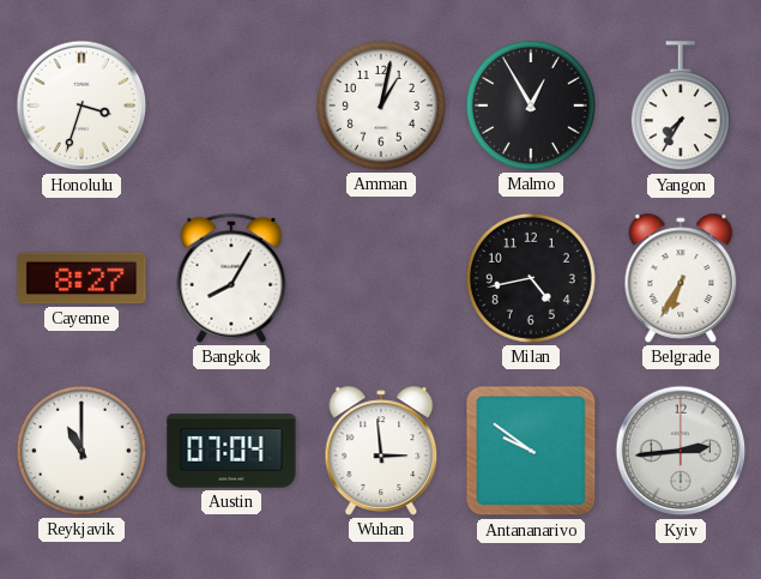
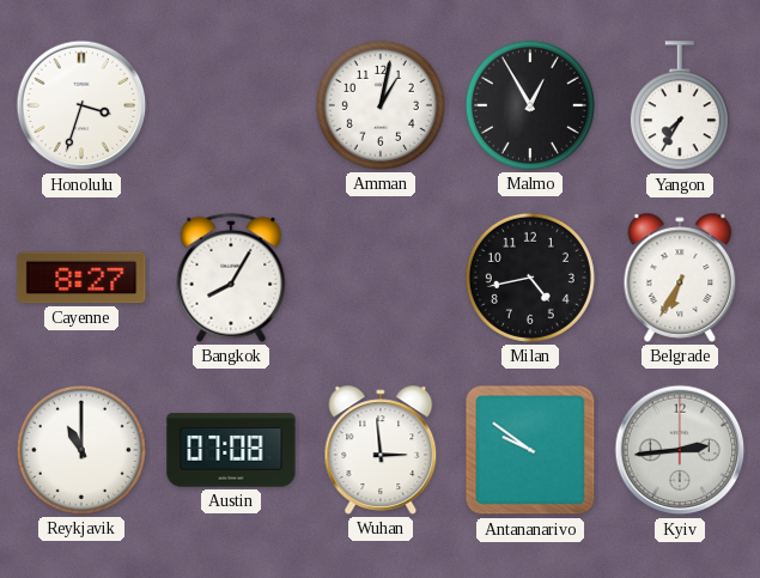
Austin: 07:04 -> 07:08
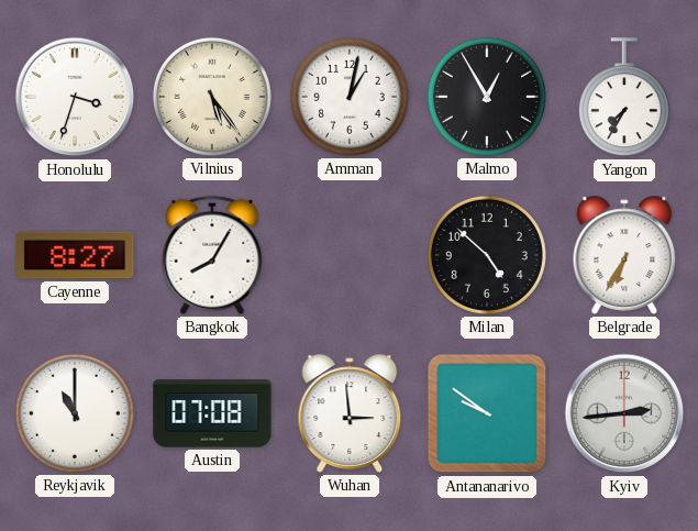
Vilnius: none -> 5:24
Milan: 4:43 -> 4:52
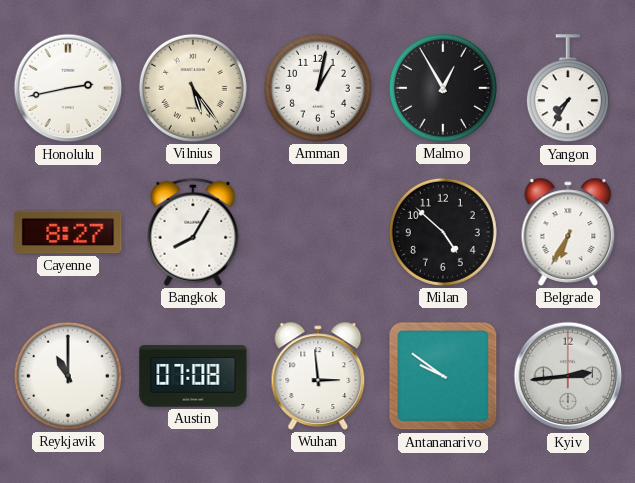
Honolulu: 3:33 -> 2:43
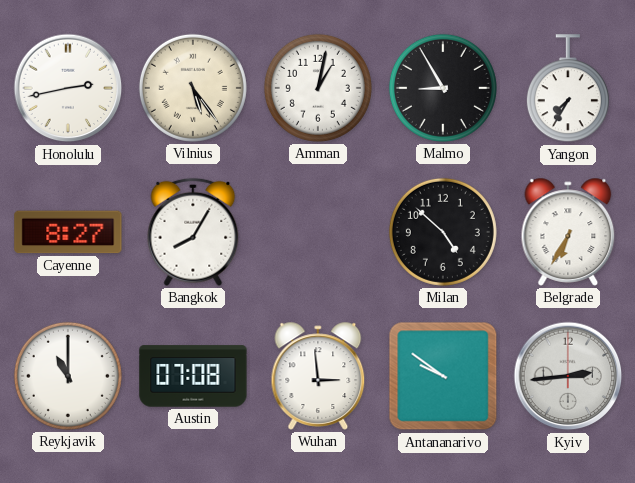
Malmo: 12:55 -> 8:55
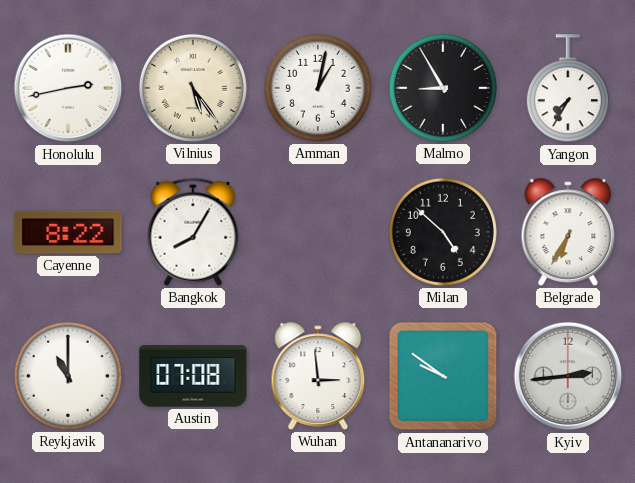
Cayenne: 8:27 -> 8:22
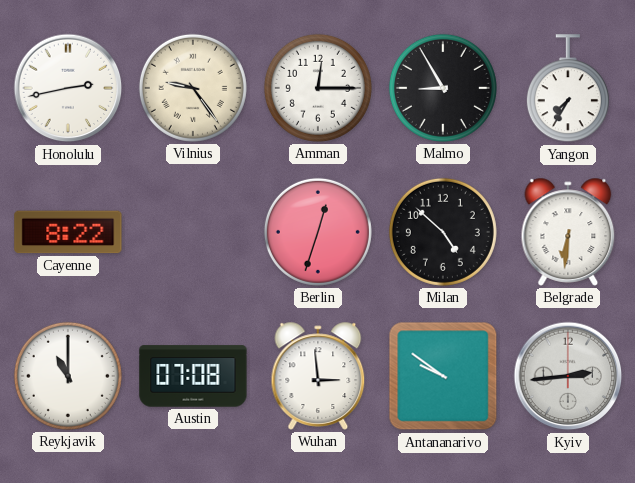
Vilnius: 5:24 -> 9:24
Amman: 1:02 -> 12:15
Bangkok: 8:05 -> none
Berlin: none -> 12:33
Belgrade: 6:35 -> 6:31
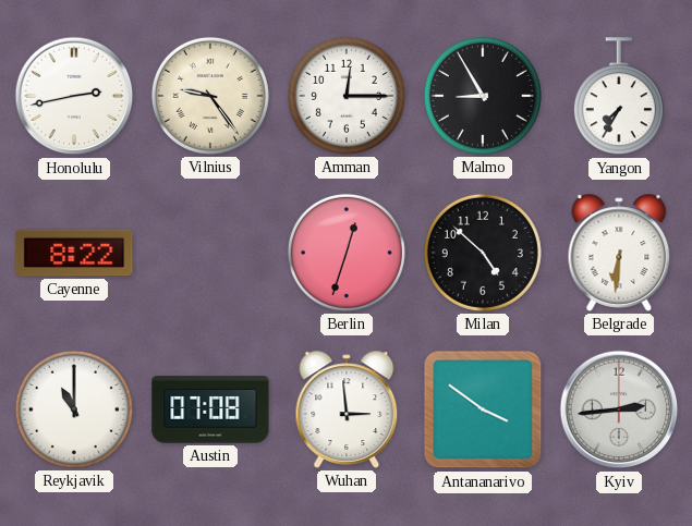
Antananarivo: 9:51 -> 3:51
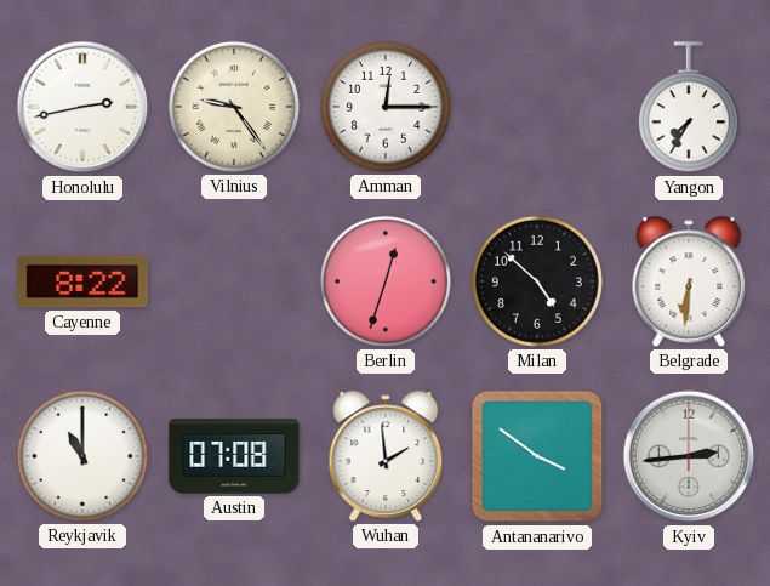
Malmo: 8:55 -> none
Wuhan: 2:59 -> 1:59
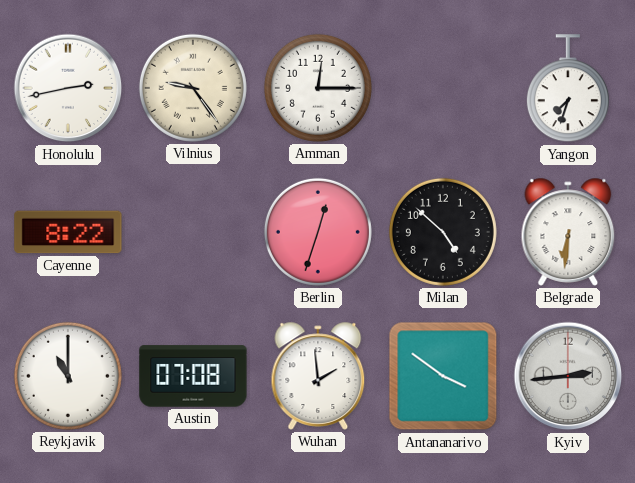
Yangon: 7:35 -> 7:33
